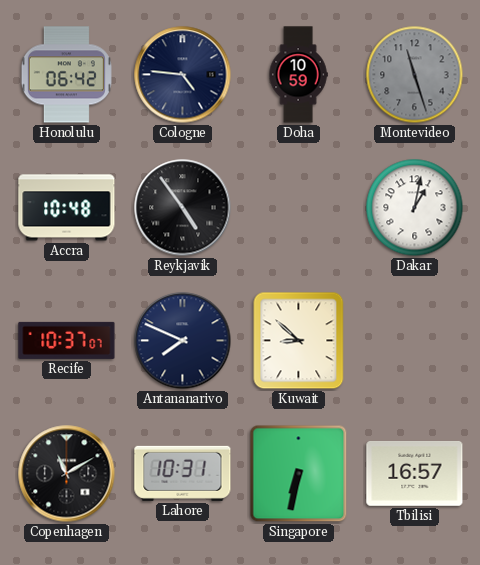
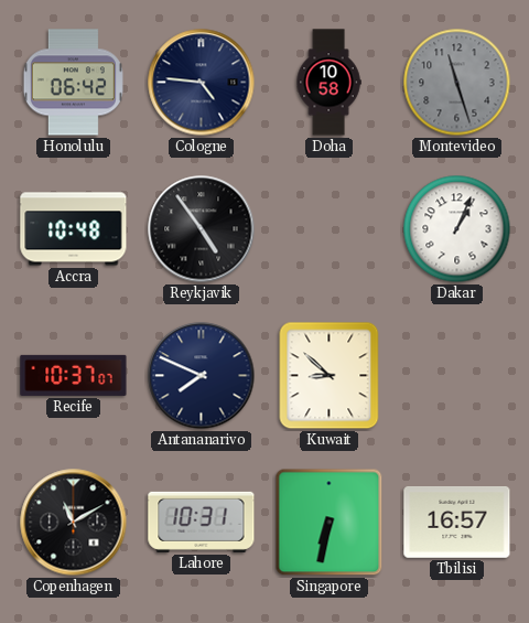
Doha: 10:59 -> 10:58
Dakar: 1:02 -> 1:04
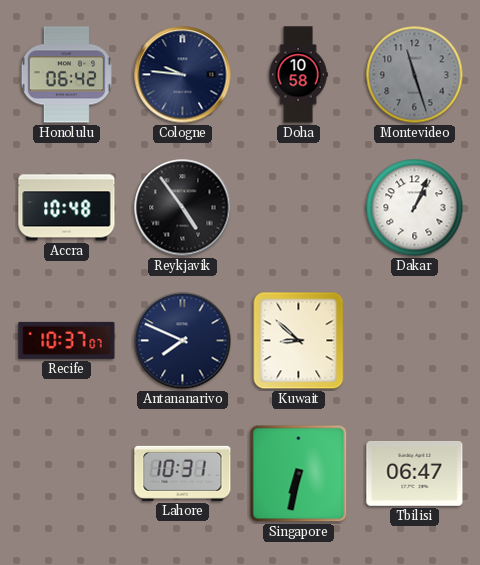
Cologne: 4:46 -> 9:46
Copenhagen: 11:10 -> none
Tbilisi: 16:57 -> 06:47
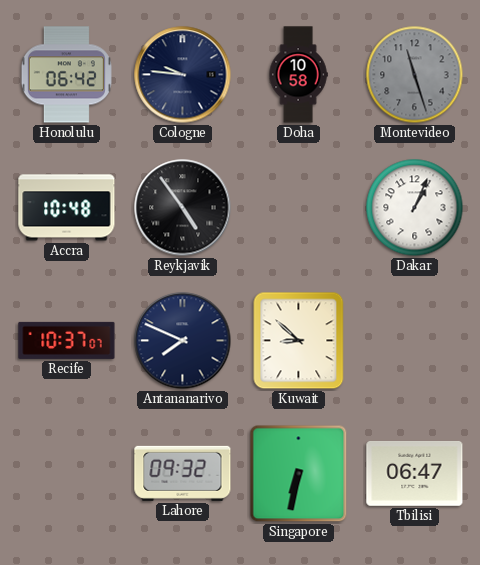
Lahore: 10:31 -> 09:32
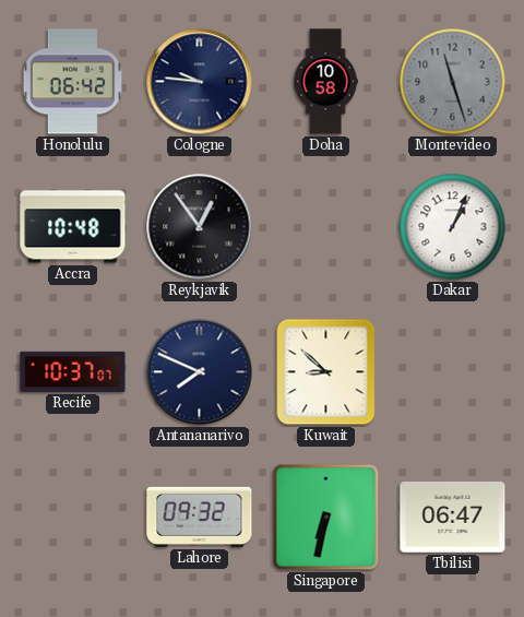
Reykjavik: 4:54 -> 12:54
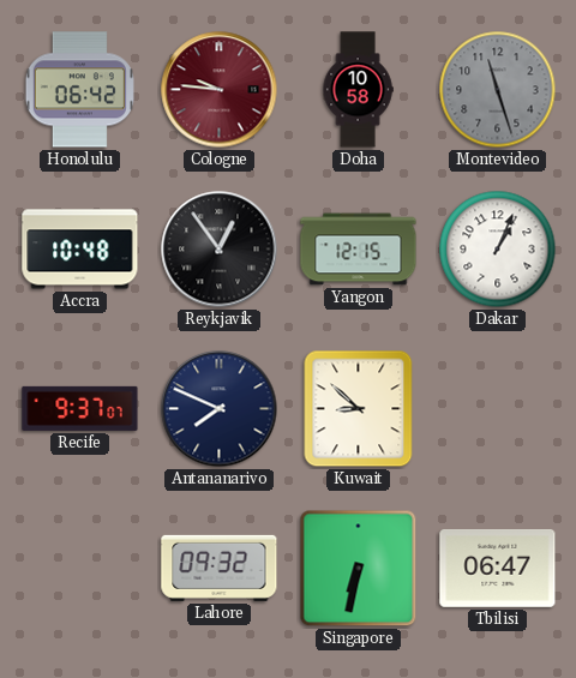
Cologne dial: navy -> burgundy
Yangon: none -> 12:15
Recife: 10:37 -> 9:37
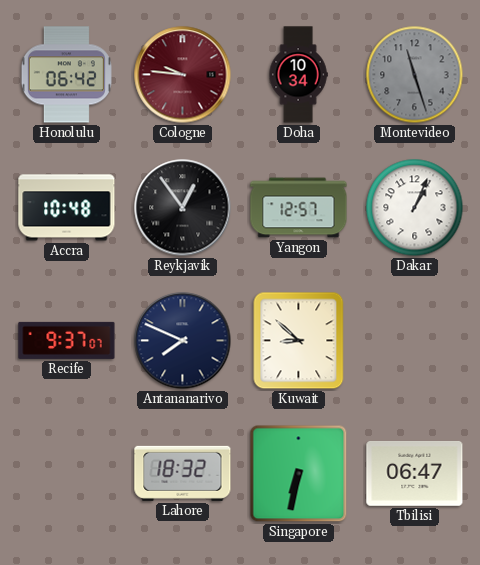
Doha: 10:58 -> 10:34
Yangon: 12:15 -> 12:57
Lahore: 09:32 -> 18:32
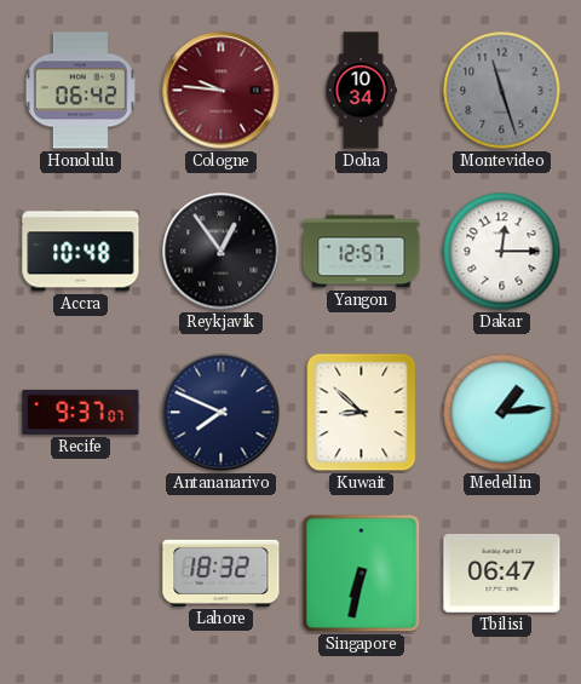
Dakar: 1:04 -> 12:15
Medellin: none -> 1:14
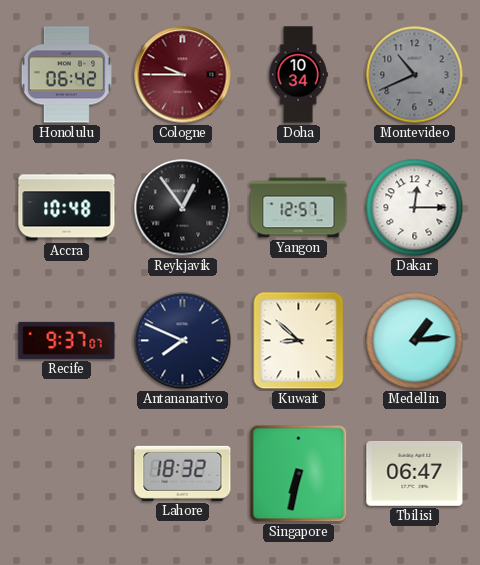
Cologne: 9:46 -> 9:45
Montevideo: 11:27 -> 10:41
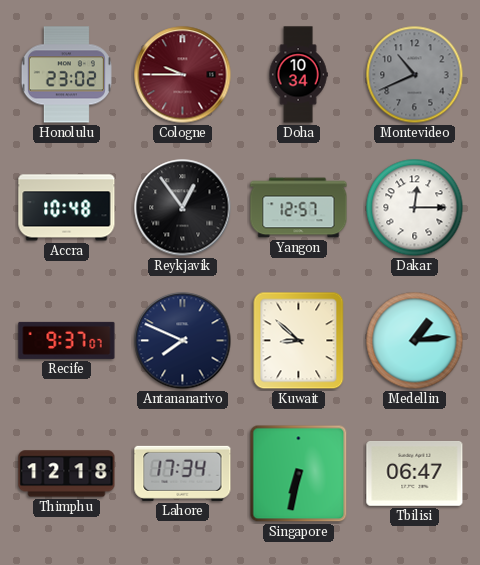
Honolulu: 06:42 -> 23:02
Thimphu: none -> 12:18
Lahore: 18:32 -> 17:34
